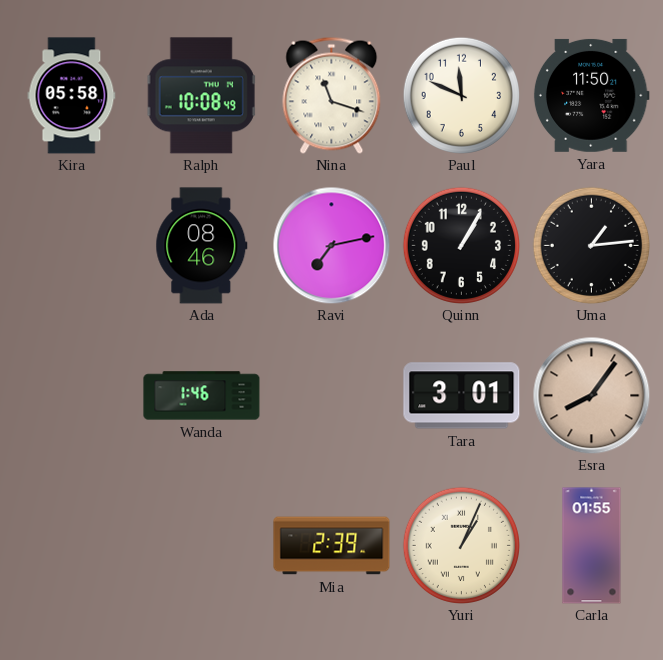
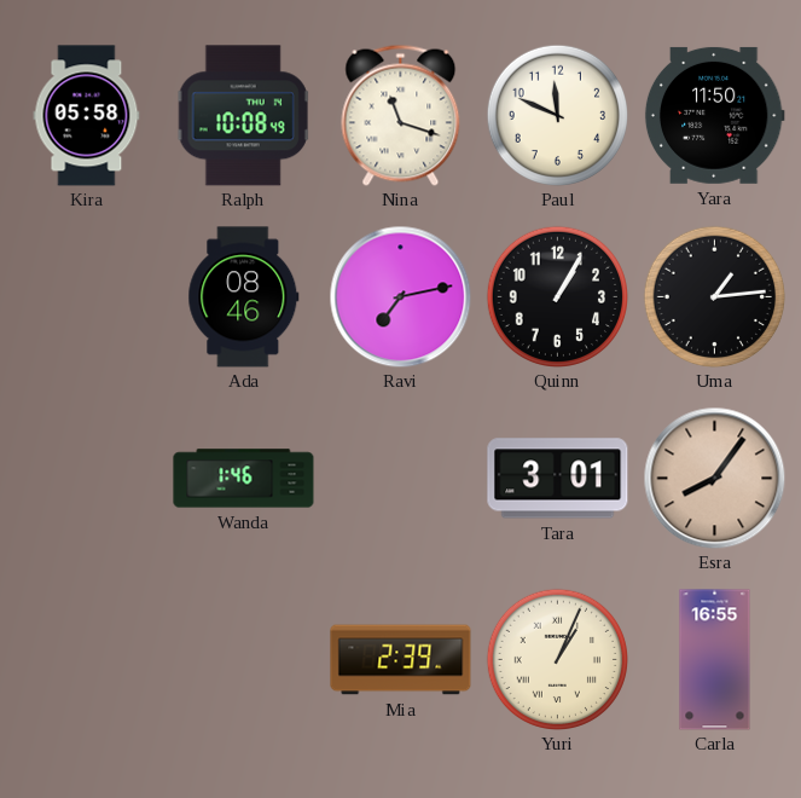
Carla: 01:55 -> 16:55
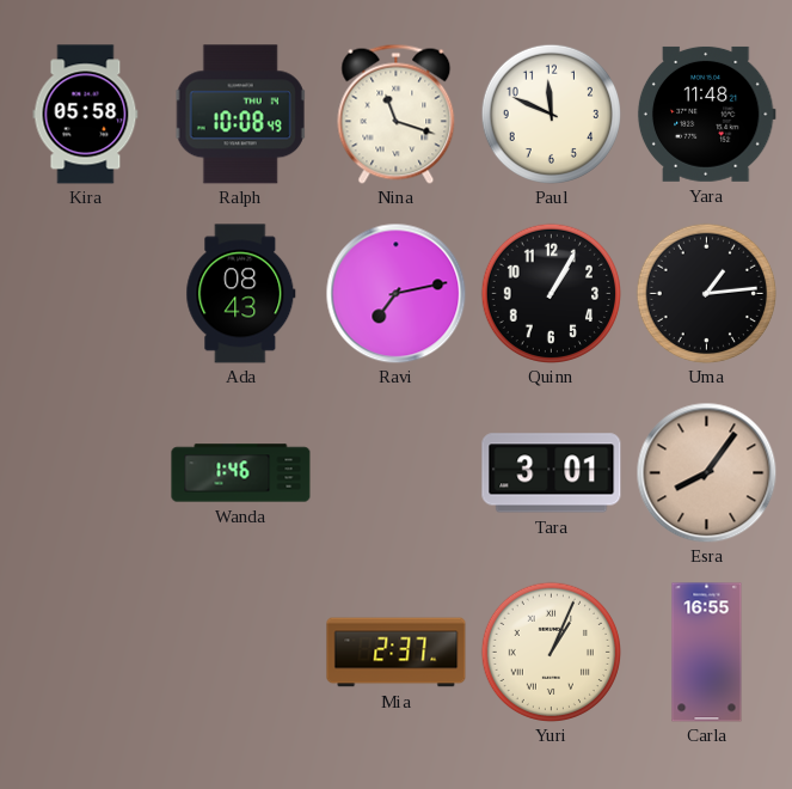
Yara: 11:50 -> 11:48
Ada: 08:46 -> 08:43
Mia: 2:39 -> 2:37
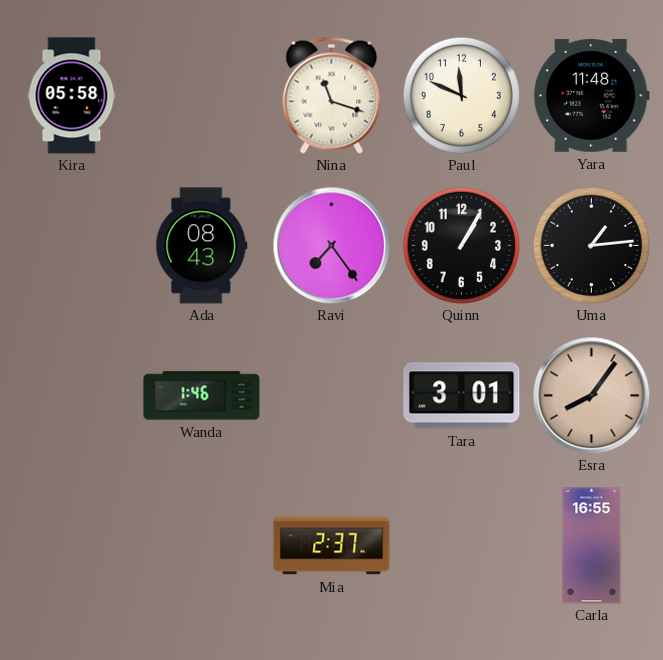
Ralph: 10:08 -> none
Ravi: 7:13 -> 7:24
Yuri: 1:04 -> none
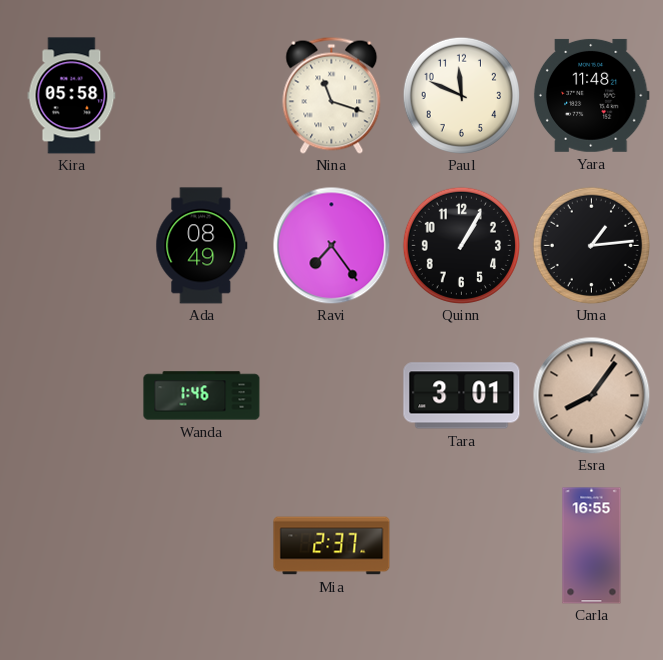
Ada: 08:43 -> 08:49
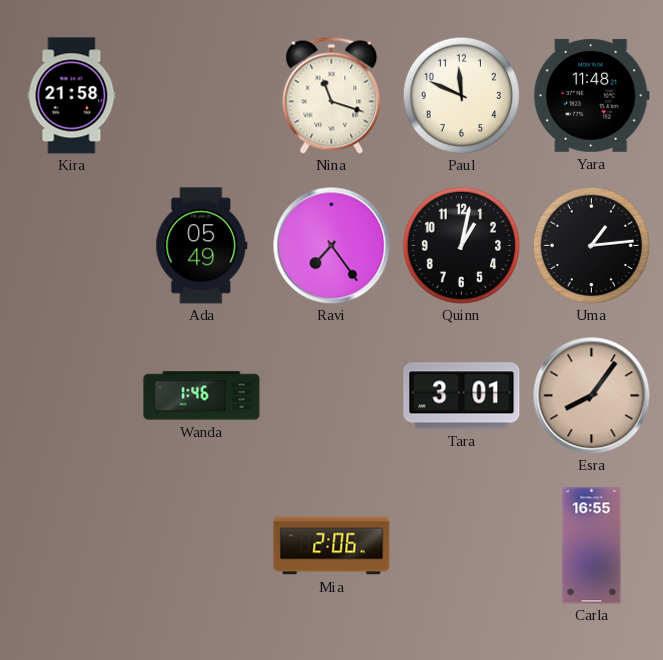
Kira: 05:58 -> 21:58
Ada: 08:49 -> 05:49
Quinn: 1:05 -> 1:02
Mia: 2:37 -> 2:06
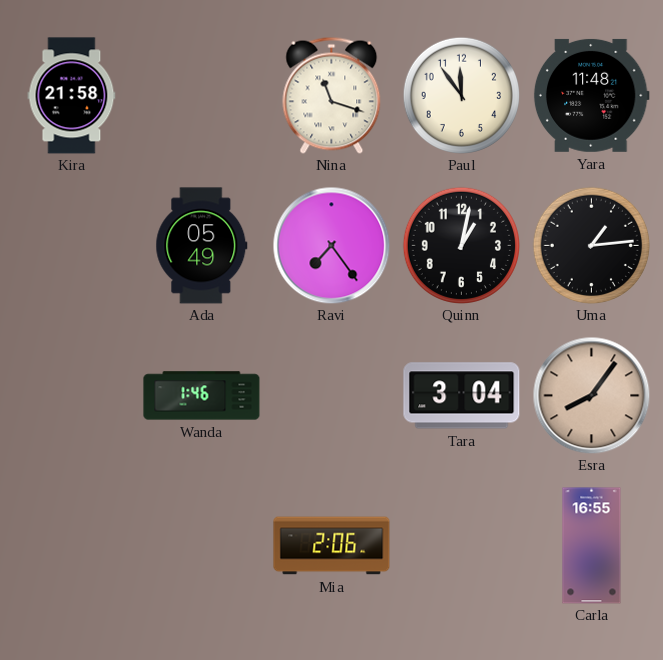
Paul: 11:49 -> 11:54
Tara: 3:01 -> 3:04
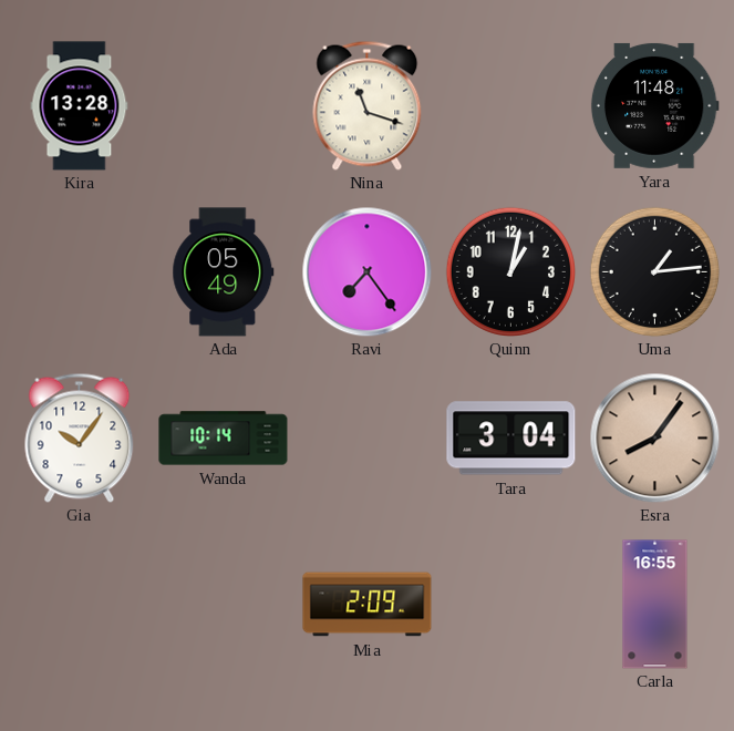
Kira: 21:58 -> 13:28
Paul: 11:54 -> none
Gia: none -> 10:06
Wanda: 1:46 -> 10:14
Mia: 2:06 -> 2:09
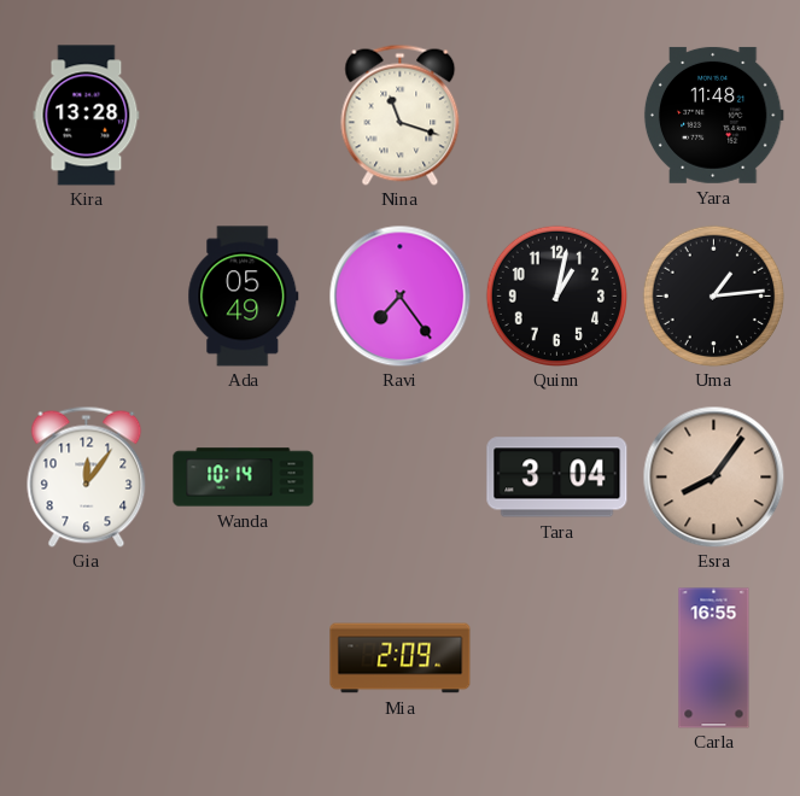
Gia: 10:06 -> 12:06
